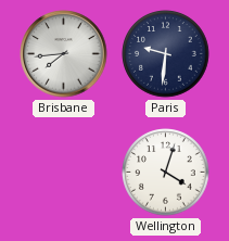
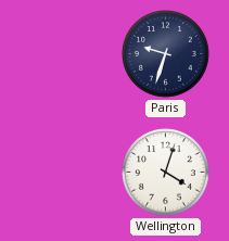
Brisbane: 7:44 -> none
Paris: 9:31 -> 9:33
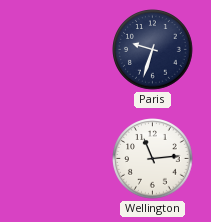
Wellington: 4:03 -> 11:14
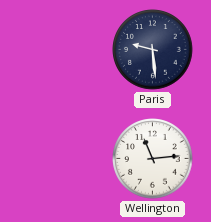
Paris: 9:33 -> 9:29
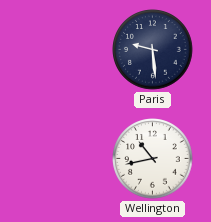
Wellington: 11:14 -> 10:43
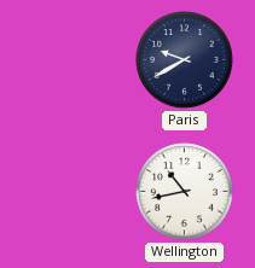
Paris: 9:29 -> 9:40
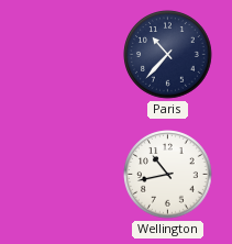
Paris: 9:40 -> 10:37
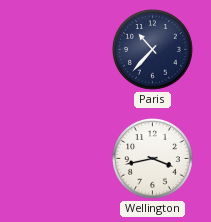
Wellington: 10:43 -> 3:43
